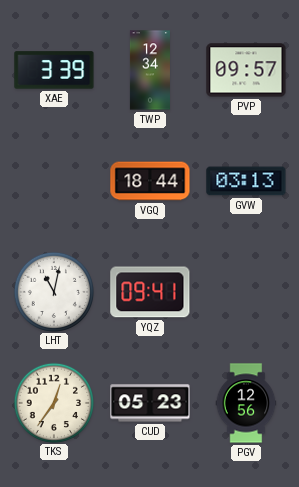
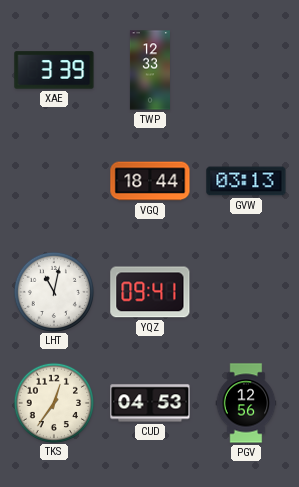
TWP: 12:34 -> 12:33
PVP: 09:57 -> none
CUD: 05:23 -> 04:53
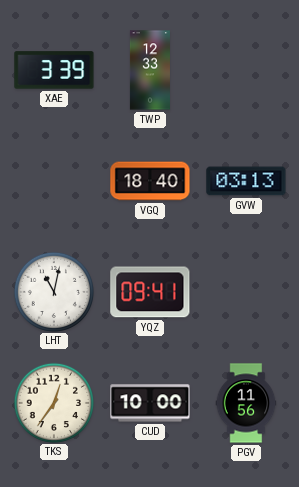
VGQ: 18:44 -> 18:40
CUD: 04:53 -> 10:00
PGV: 12:56 -> 11:56
